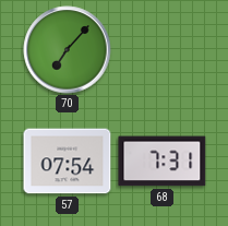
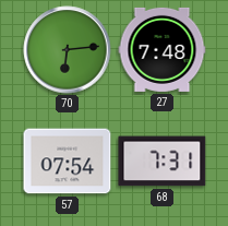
70: 7:07 -> 6:14
27: none -> 7:48
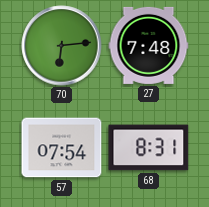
68: 7:31 -> 8:31
